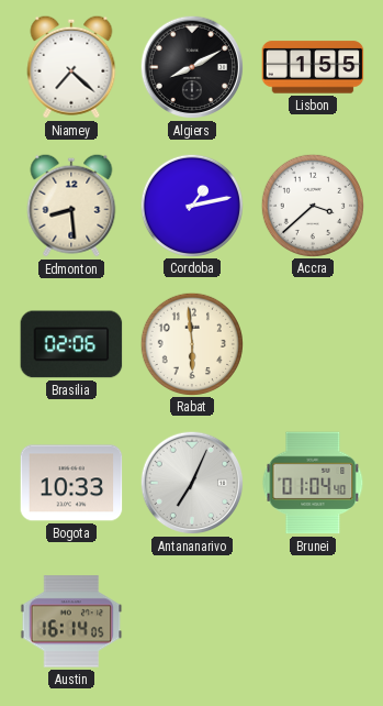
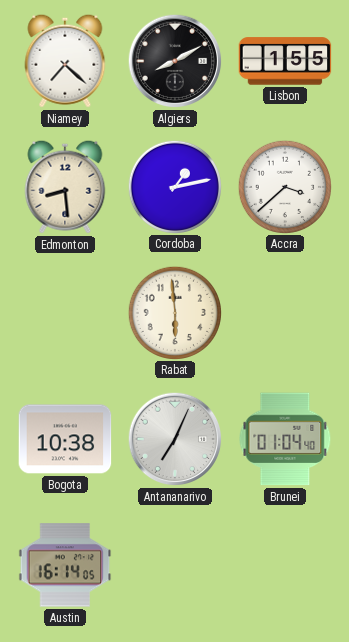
Brasilia: 02:06 -> none
Bogota: 10:33 -> 10:38
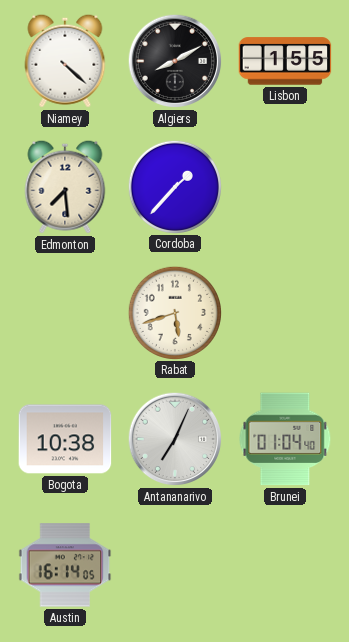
Niamey: 7:22 -> 4:22
Edmonton: 8:29 -> 7:29
Cordoba: 1:13 -> 1:37
Accra: 3:38 -> none
Rabat: 5:59 -> 5:42
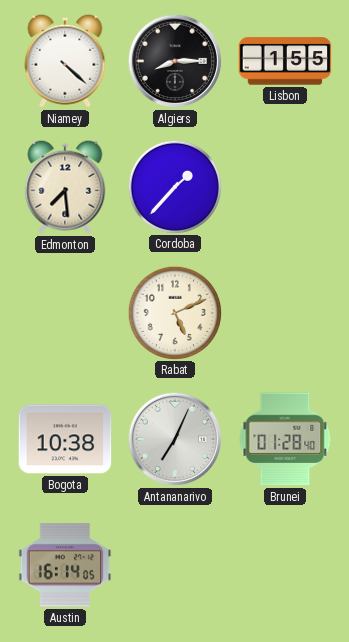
Algiers: 8:10 -> 8:15
Rabat: 5:42 -> 5:11
Brunei: 01:04 -> 01:28
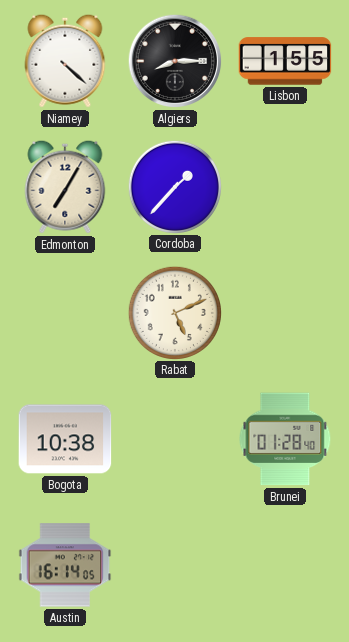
Edmonton: 7:29 -> 7:05
Antananarivo: 7:04 -> none
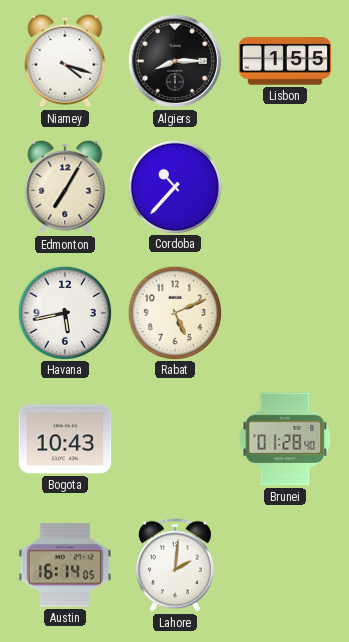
Niamey: 4:22 -> 4:18
Cordoba: 1:37 -> 10:37
Havana: none -> 5:43
Bogota: 10:38 -> 10:43
Lahore: none -> 2:01
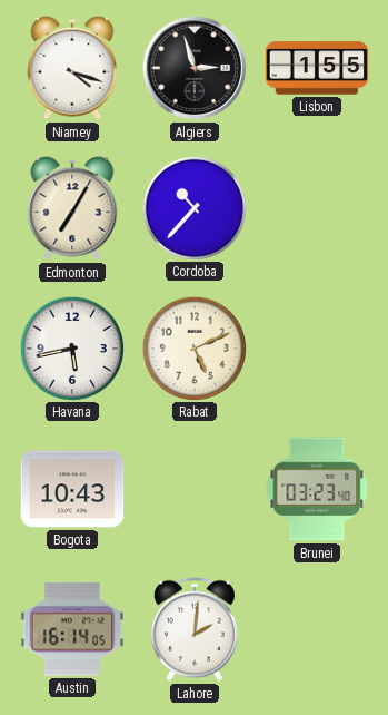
Algiers: 8:15 -> 2:57
Brunei: 01:28 -> 03:23
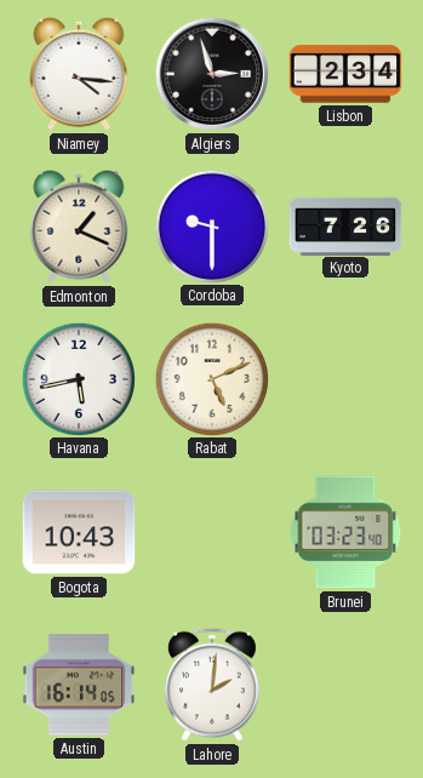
Niamey: 4:18 -> 4:16
Lisbon: 1:55 -> 2:34
Edmonton: 7:05 -> 1:19
Cordoba: 10:37 -> 9:30
Kyoto: none -> 7:26
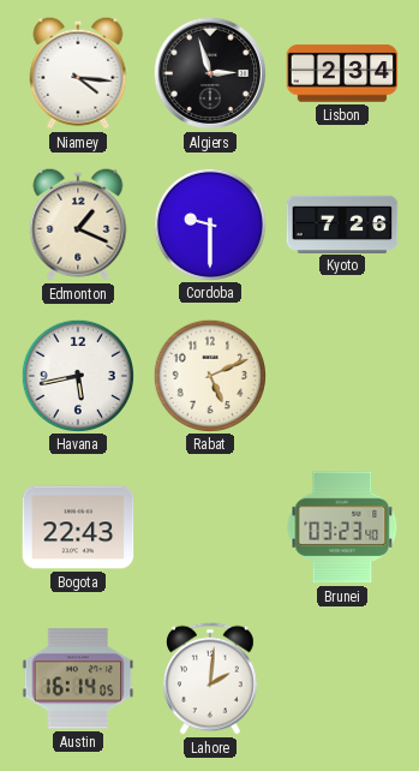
Bogota: 10:43 -> 22:43
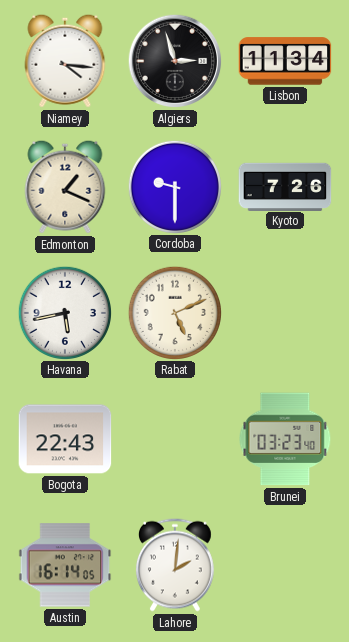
Lisbon: 2:34 -> 11:34
